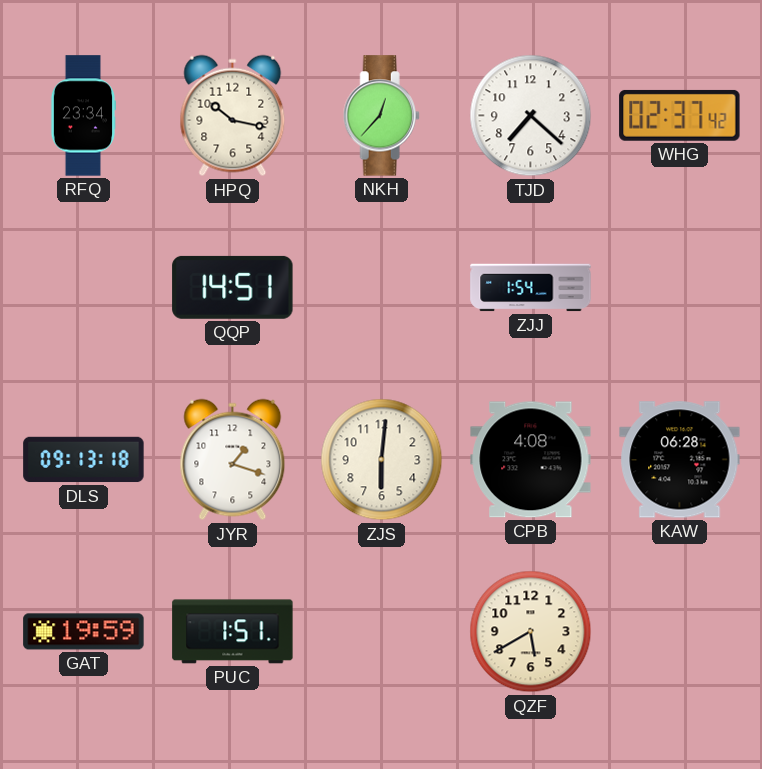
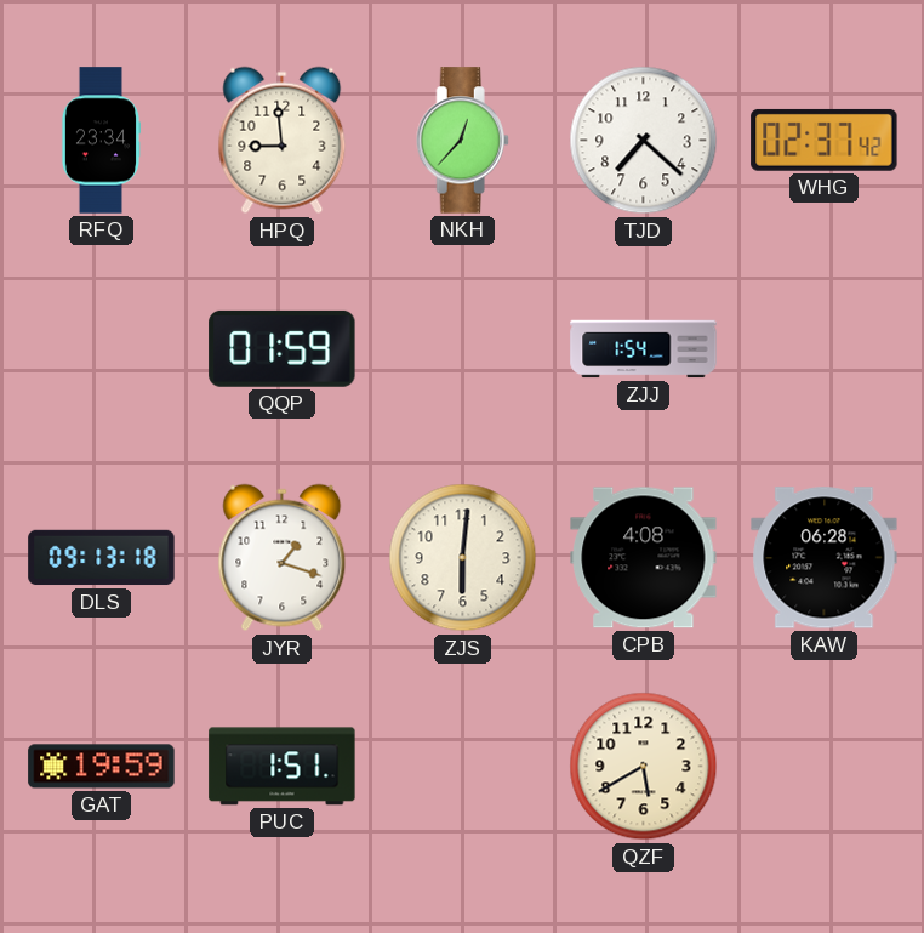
HPQ: 10:17 -> 8:59
QQP: 14:51 -> 01:59
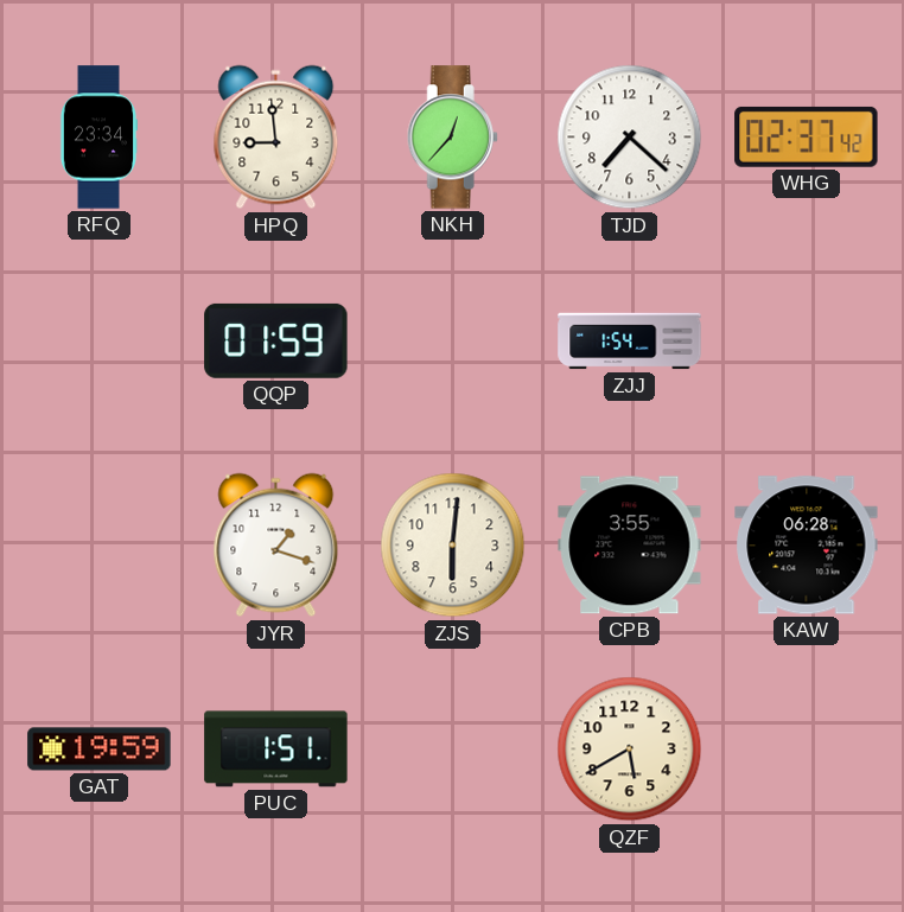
DLS: 09:13 -> none
CPB: 4:08 -> 3:55
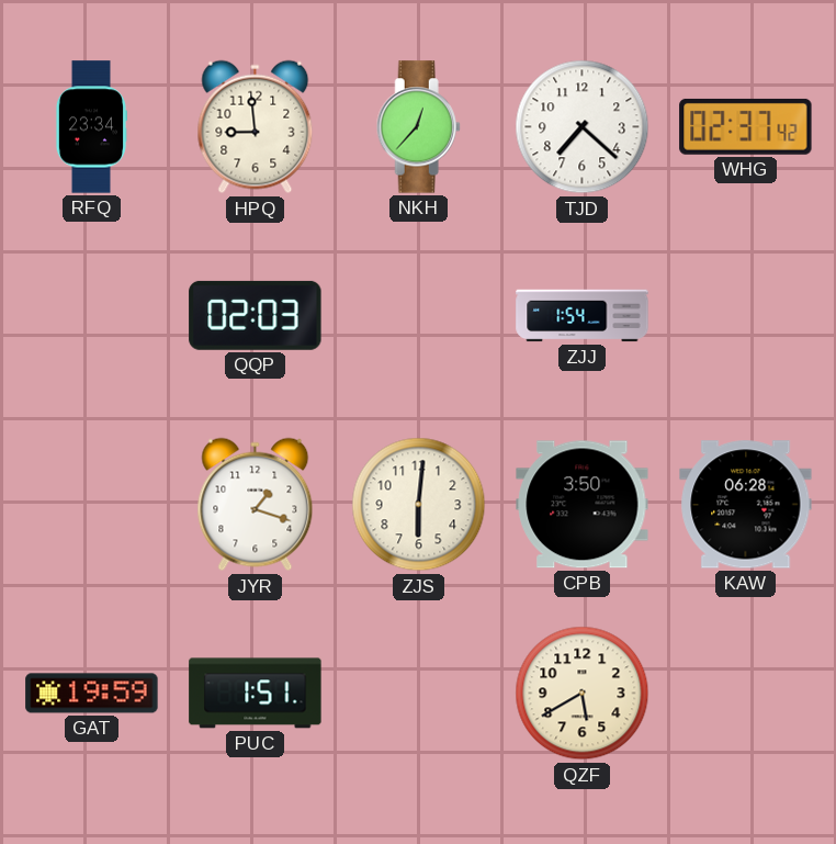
QQP: 01:59 -> 02:03
CPB: 3:55 -> 3:50
